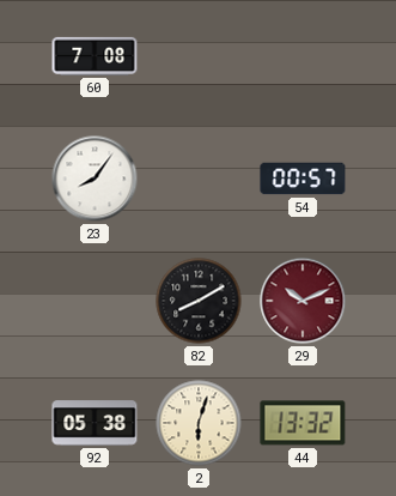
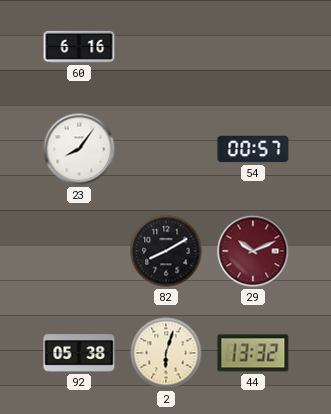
60: 7:08 -> 6:16
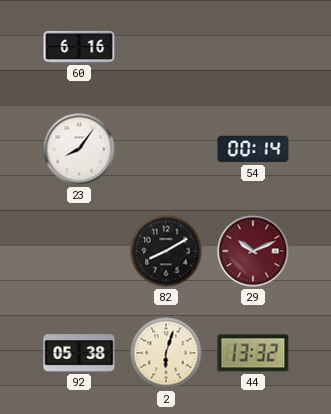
54: 00:57 -> 00:14
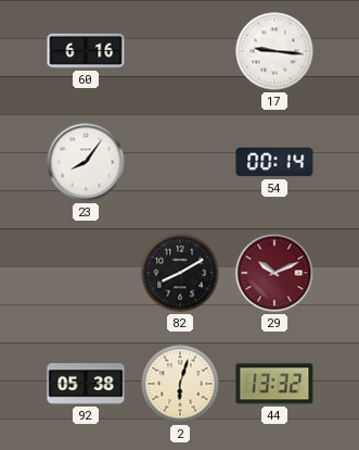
17: none -> 9:16
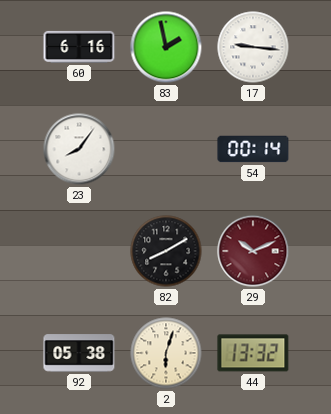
83: none -> 1:58
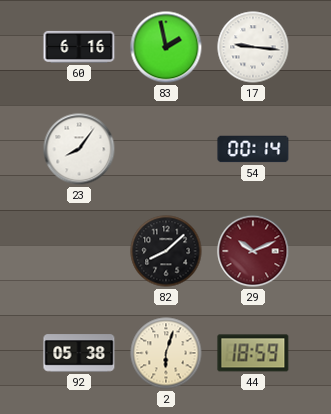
82: 8:10 -> 8:08
44: 13:32 -> 18:59
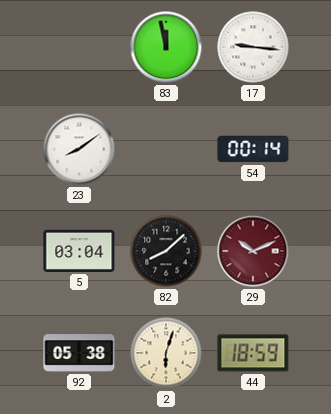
60: 6:16 -> none
83: 1:58 -> 11:58
23: 8:06 -> 8:09
5: none -> 03:04
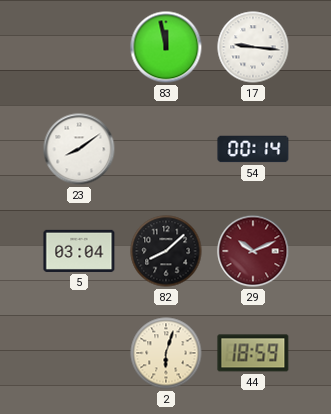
92: 05:38 -> none
